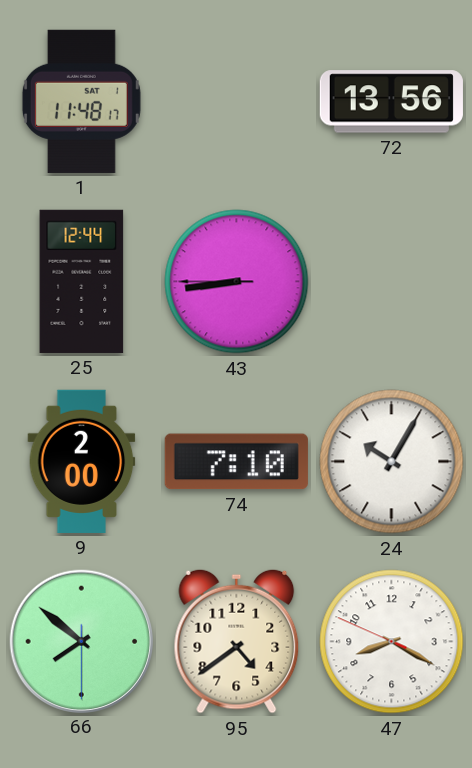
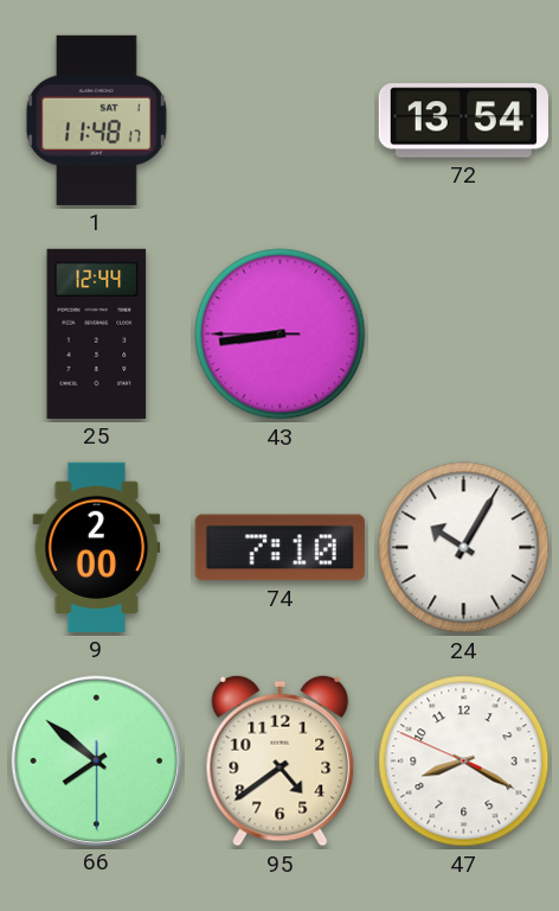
72: 13:56 -> 13:54
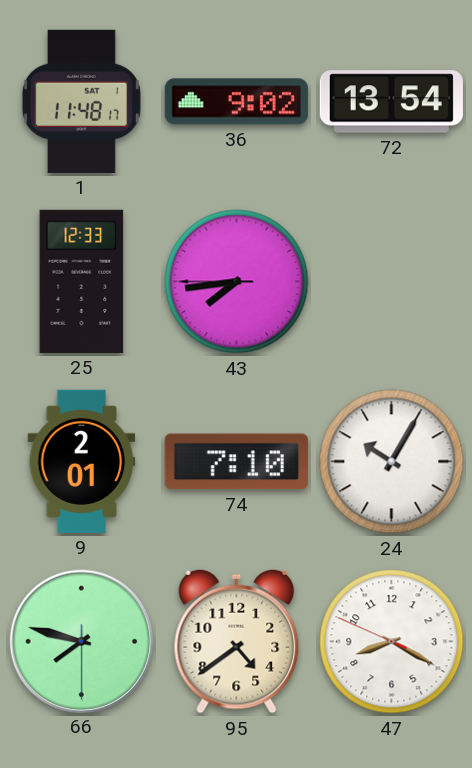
36: none -> 9:02
25: 12:44 -> 12:33
43: 8:43 -> 7:43
9: 2:00 -> 2:01
66: 7:51 -> 7:47
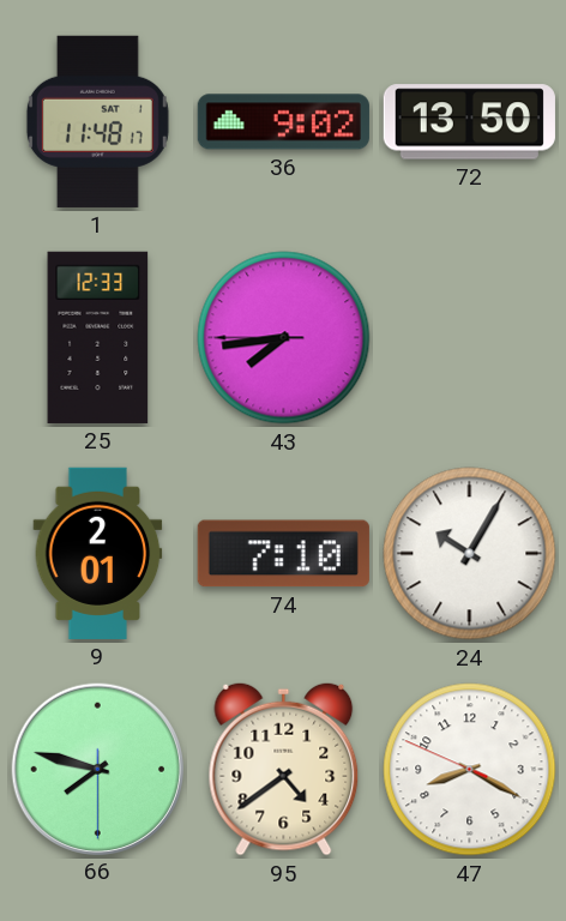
72: 13:54 -> 13:50
